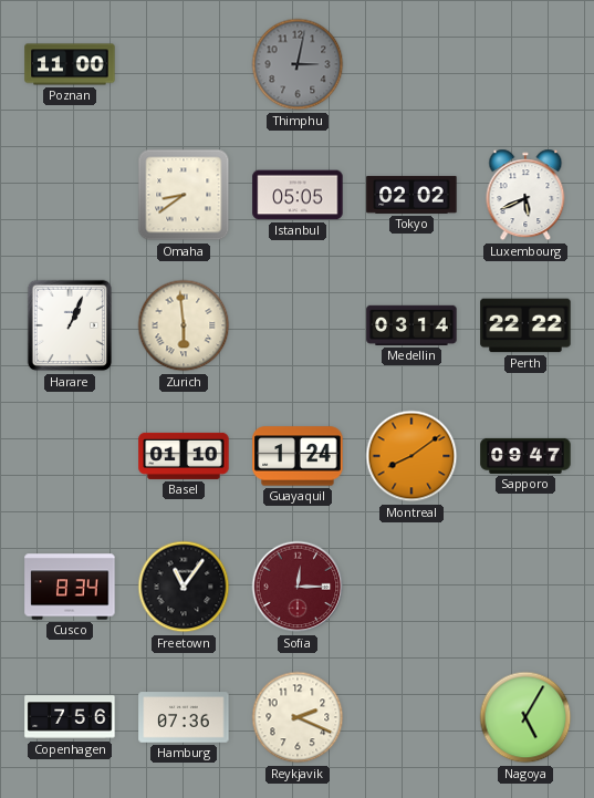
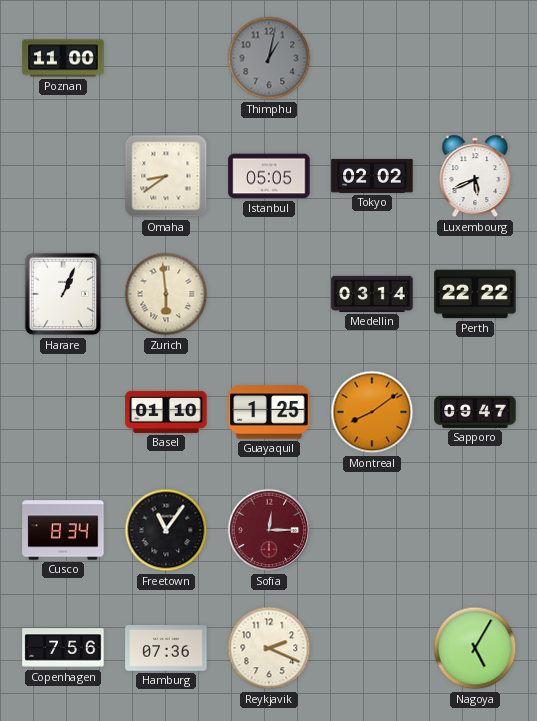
Thimphu: 3:02 -> 1:02
Guayaquil: 1:24 -> 1:25
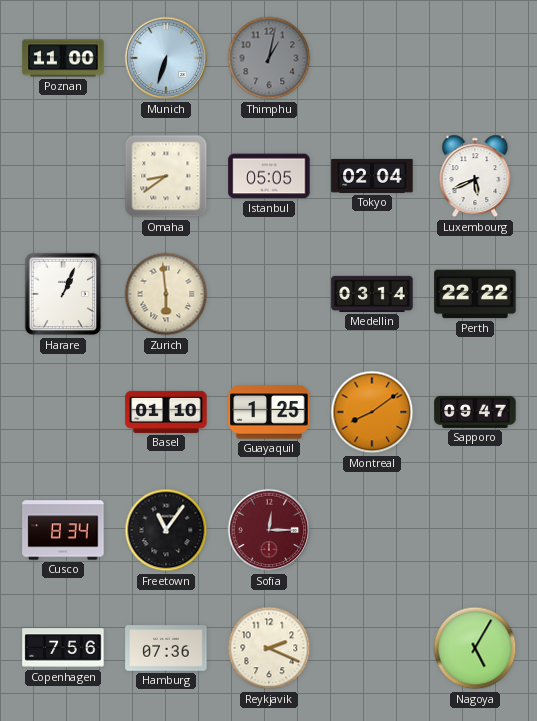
Munich: none -> 6:33
Tokyo: 02:02 -> 02:04
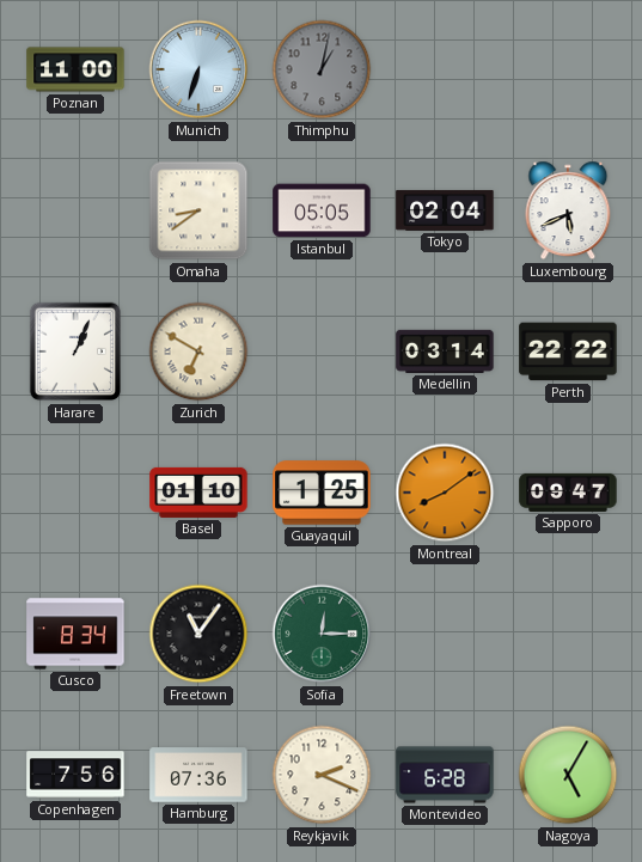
Zurich: 5:59 -> 6:50
Sofia dial: burgundy -> green
Montevideo: none -> 6:28
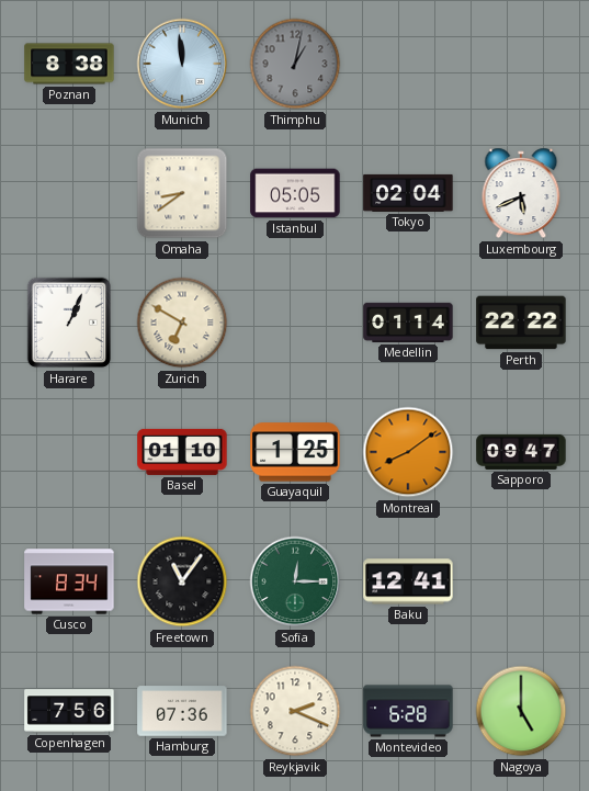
Poznan: 11:00 -> 8:38
Munich: 6:33 -> 11:59
Medellin: 03:14 -> 01:14
Baku: none -> 12:41
Nagoya: 5:05 -> 5:00
